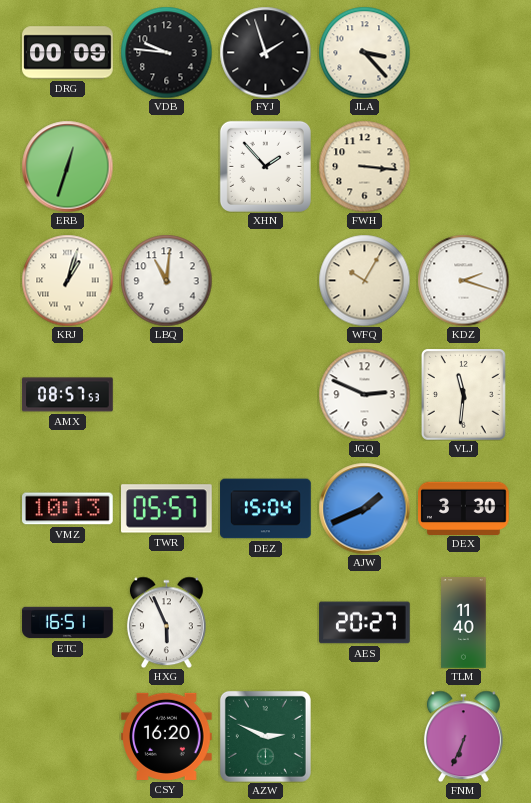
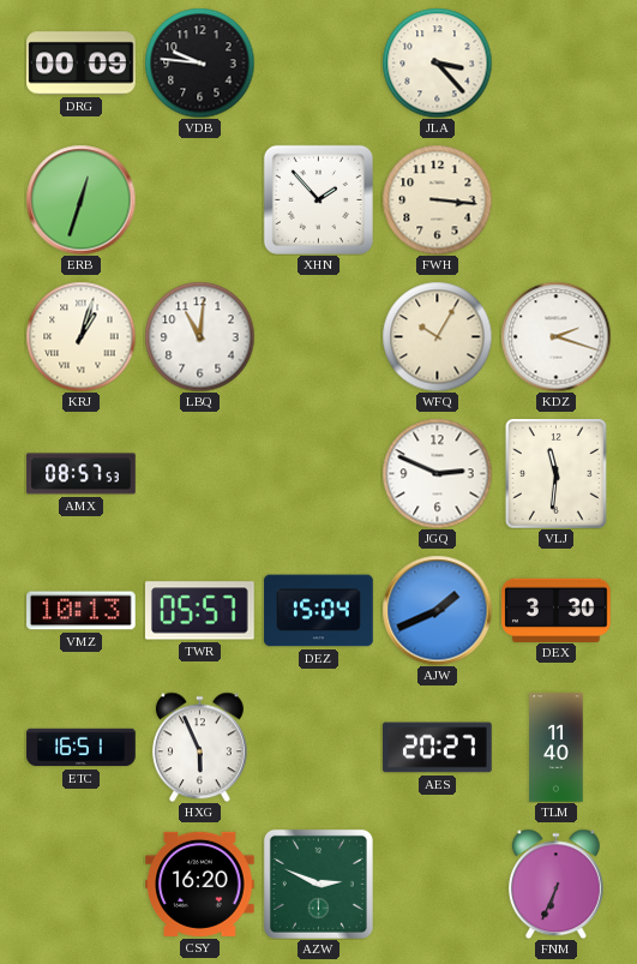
FYJ: 1:57 -> none
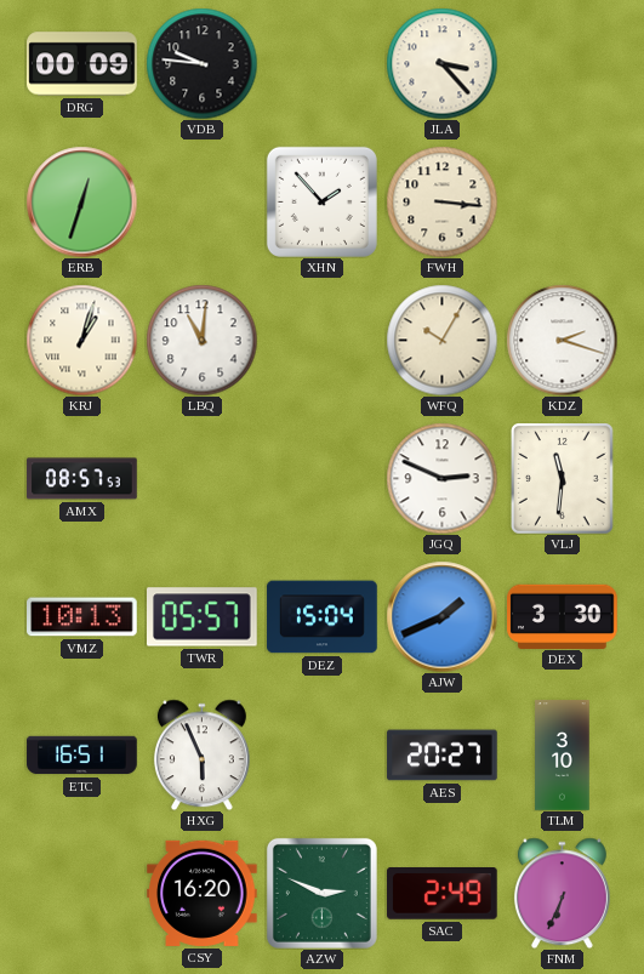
TLM: 11:40 -> 3:10
SAC: none -> 2:49
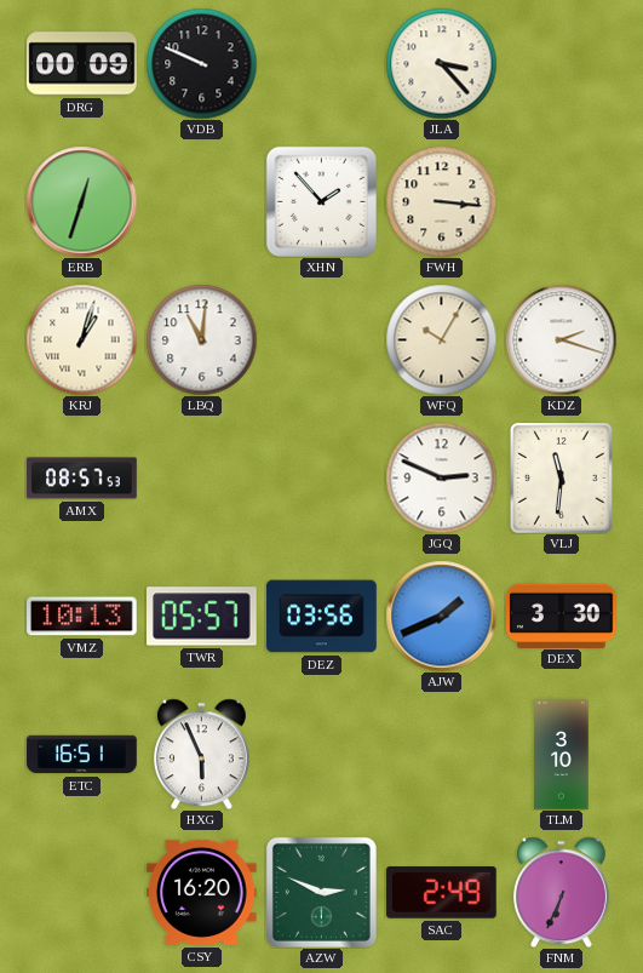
VDB: 9:46 -> 9:49
DEZ: 15:04 -> 03:56
AES: 20:27 -> none
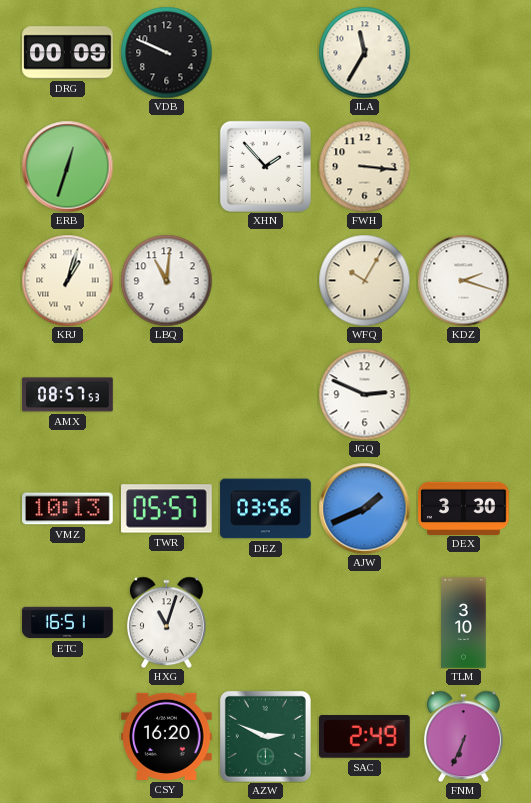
JLA: 3:23 -> 11:35
VLJ: 11:31 -> none
HXG: 5:56 -> 11:03
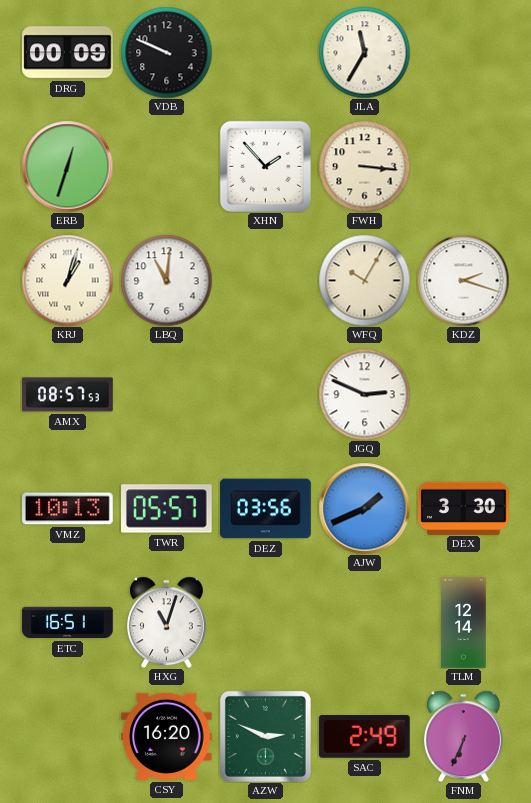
TLM: 3:10 -> 12:14
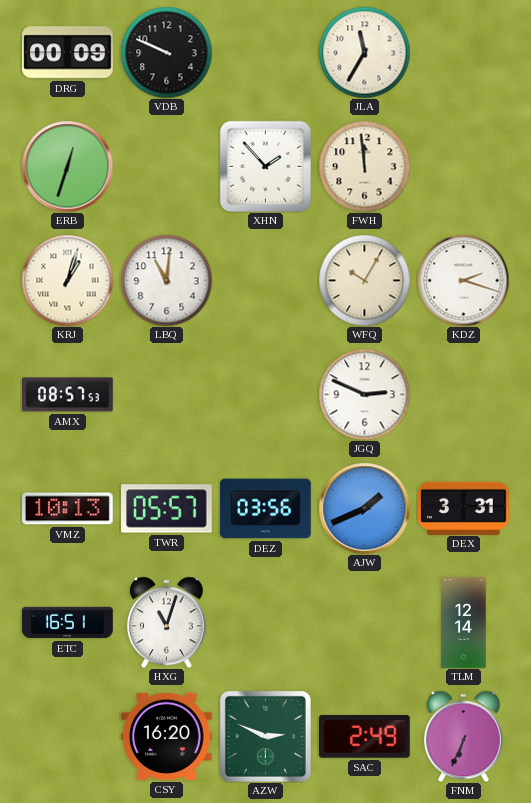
FWH: 3:16 -> 11:59
DEX: 3:30 -> 3:31
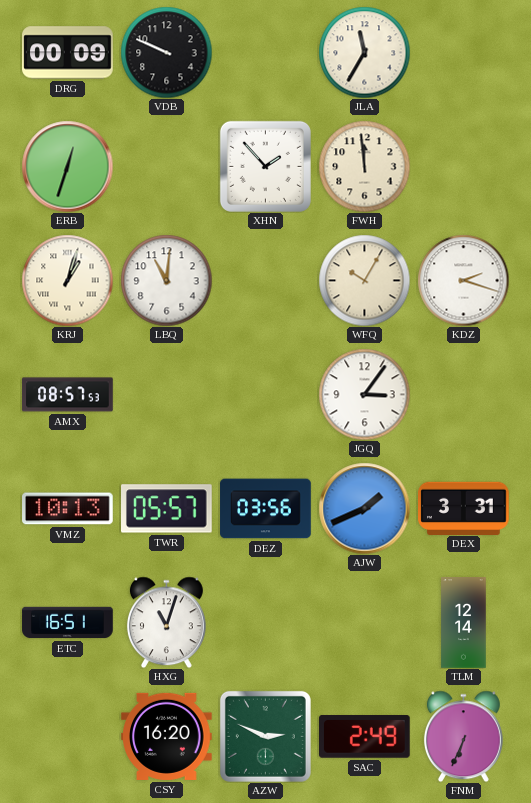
JGQ: 2:49 -> 3:06
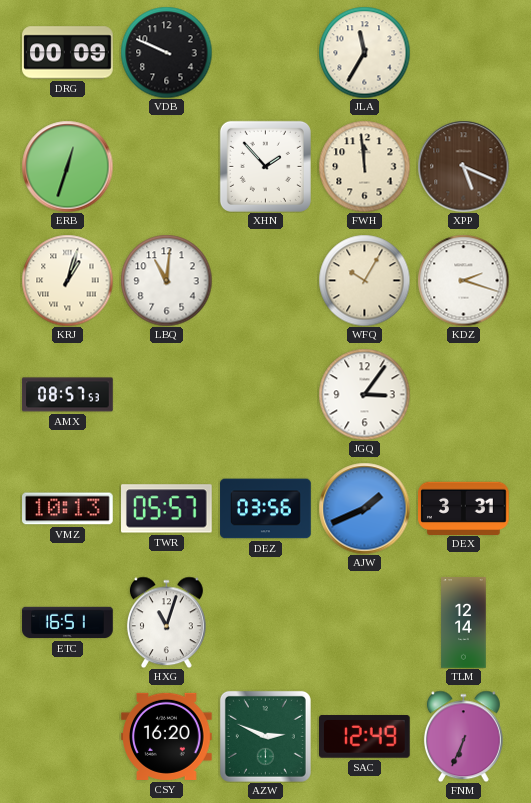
XPP: none -> 5:19
SAC: 2:49 -> 12:49
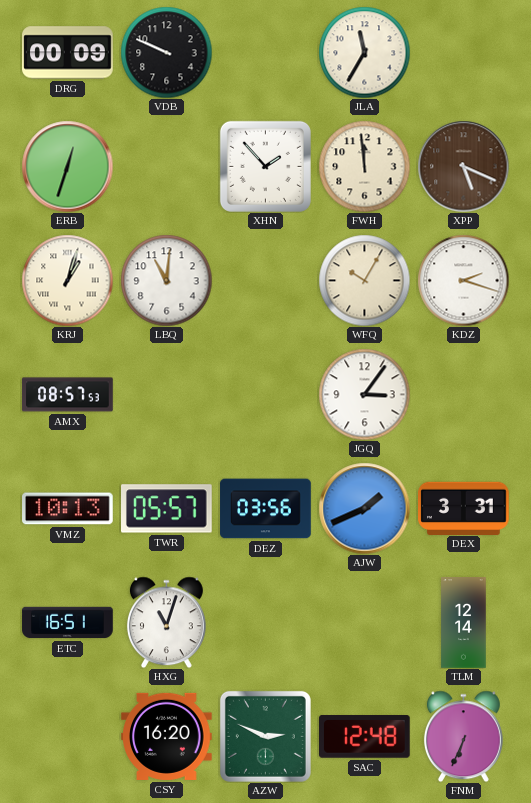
SAC: 12:49 -> 12:48
